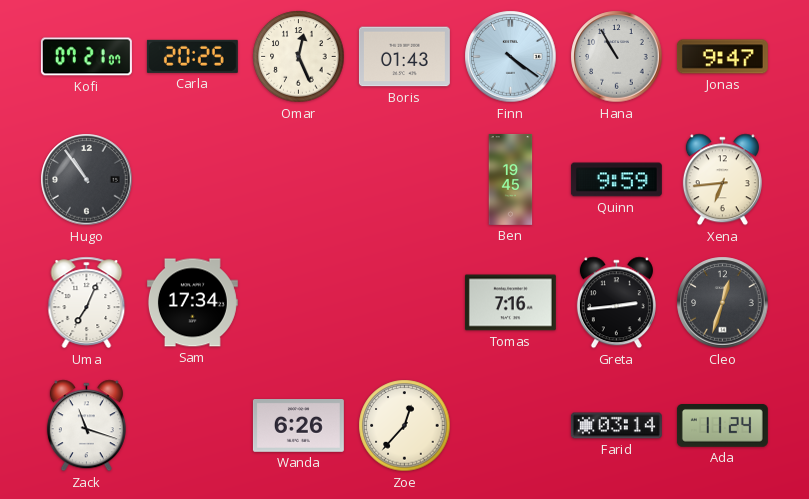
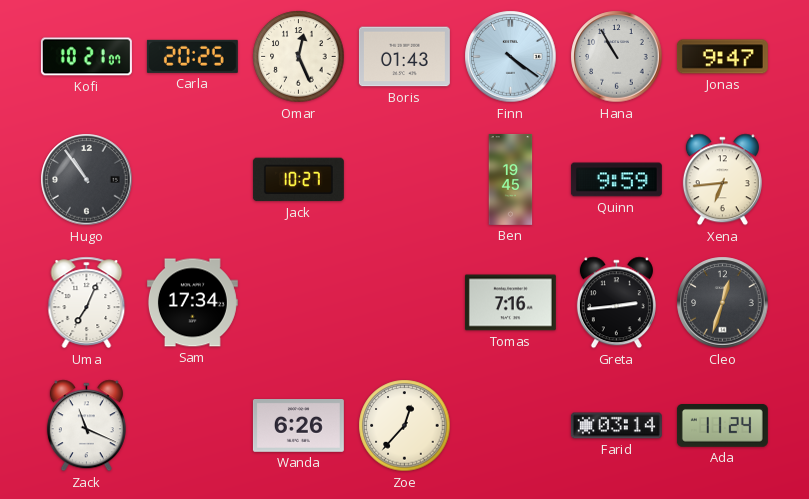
Kofi: 07:21 -> 10:21
Jack: none -> 10:27
Zack: 11:18 -> 11:19
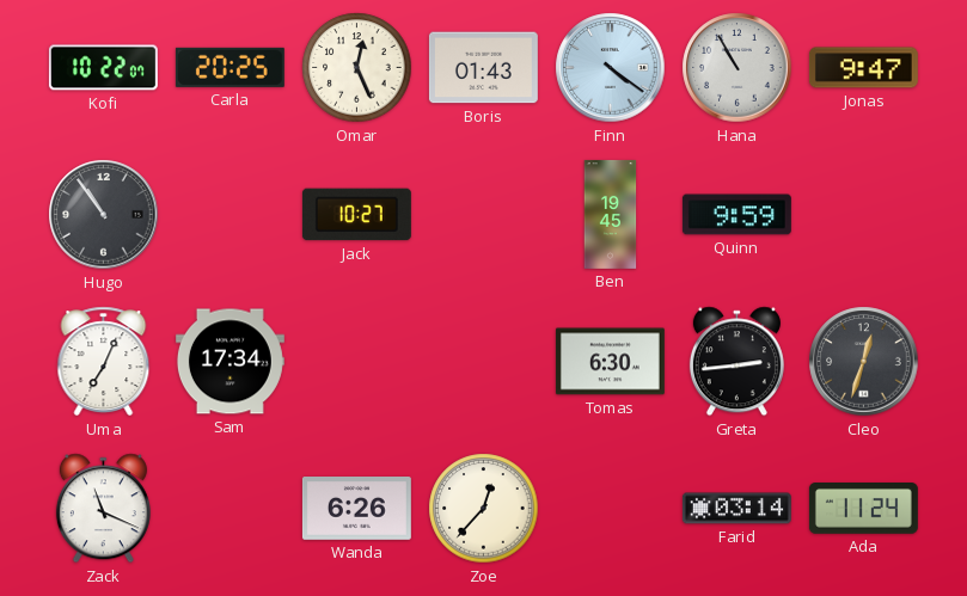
Kofi: 10:21 -> 10:22
Xena: 6:44 -> none
Tomas: 7:16 -> 6:30
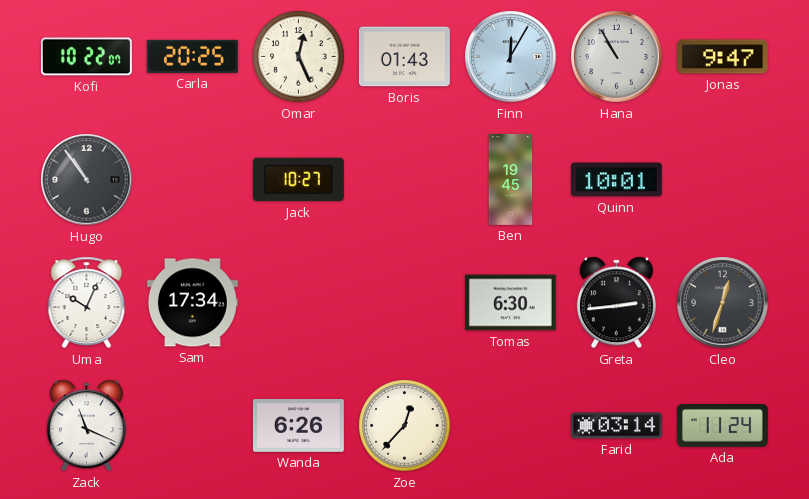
Finn: 4:21 -> 12:05
Quinn: 9:59 -> 10:01
Uma: 7:04 -> 10:04
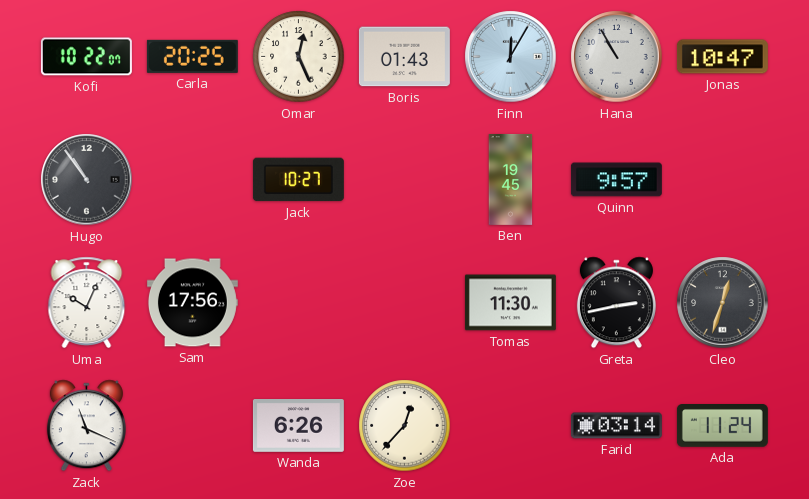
Jonas: 9:47 -> 10:47
Quinn: 10:01 -> 9:57
Sam: 17:34 -> 17:56
Tomas: 6:30 -> 11:30
Greta: 2:44 -> 2:43
